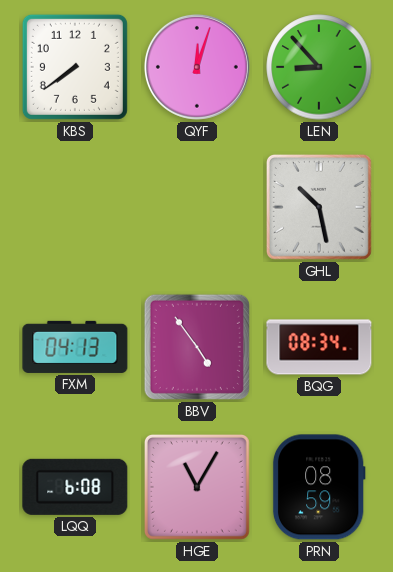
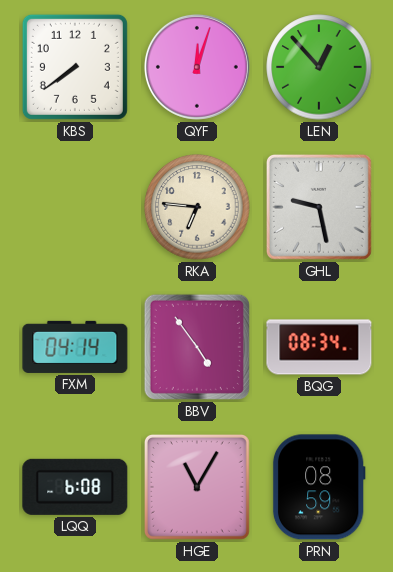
LEN: 8:53 -> 12:53
RKA: none -> 6:46
GHL: 10:28 -> 9:28
FXM: 04:13 -> 04:14
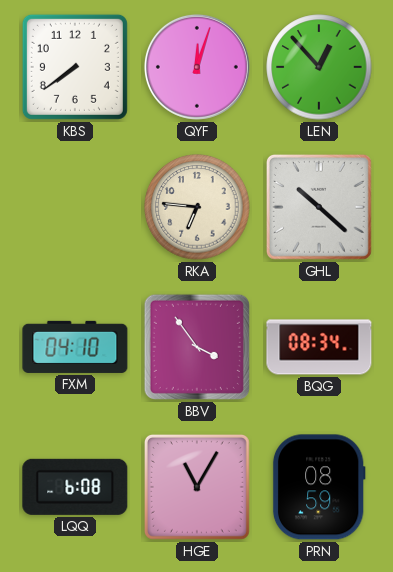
GHL: 9:28 -> 10:22
FXM: 04:14 -> 04:10
BBV: 4:54 -> 3:54
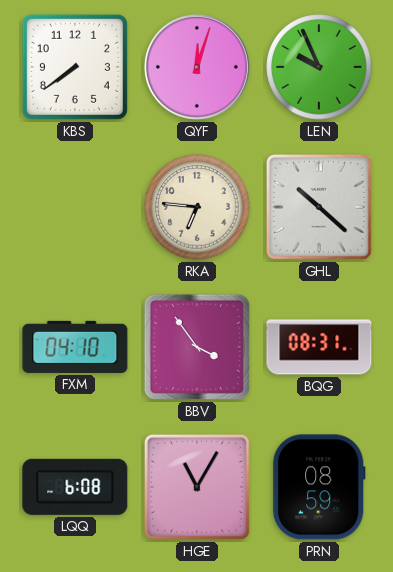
LEN: 12:53 -> 9:56
BQG: 08:34 -> 08:31
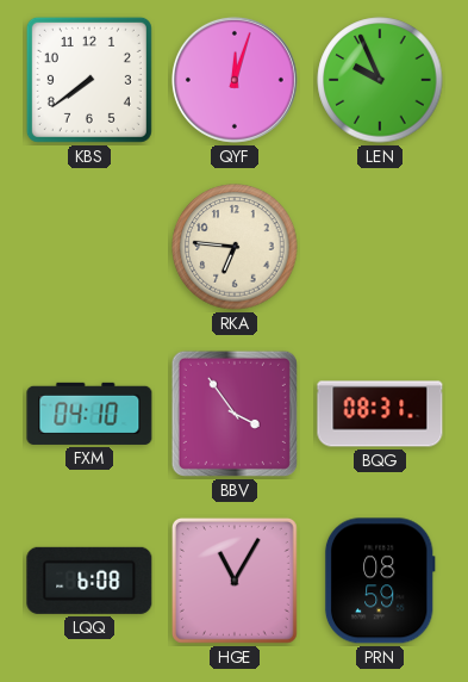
GHL: 10:22 -> none
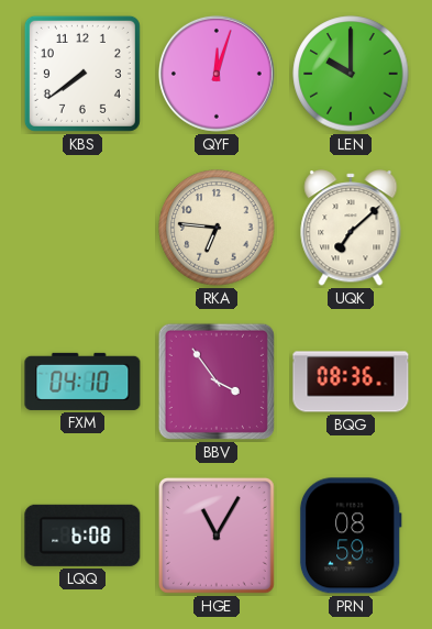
LEN: 9:56 -> 10:00
UQK: none -> 7:08
BQG: 08:31 -> 08:36
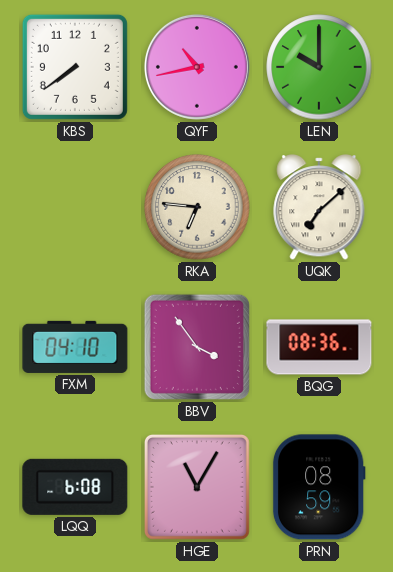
QYF: 12:03 -> 10:43
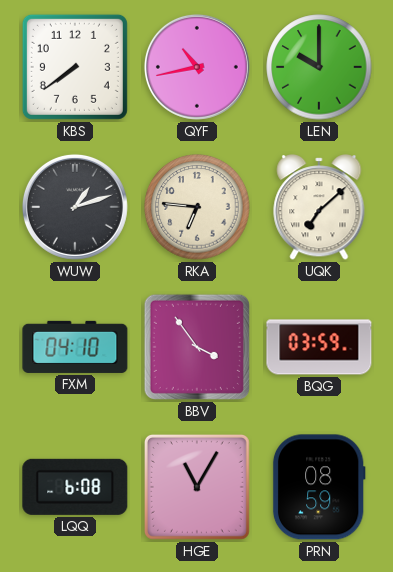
WUW: none -> 1:12
BQG: 08:36 -> 03:59
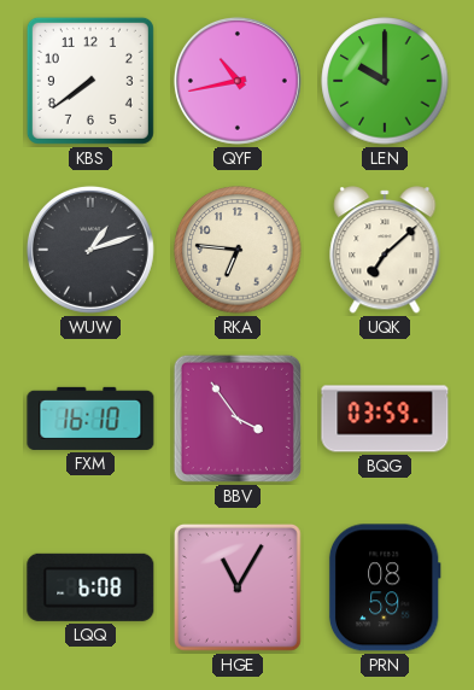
FXM: 04:10 -> 16:10
